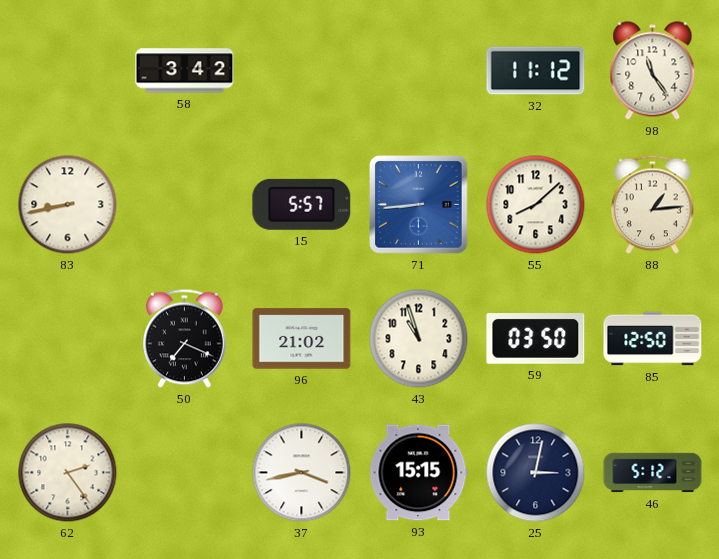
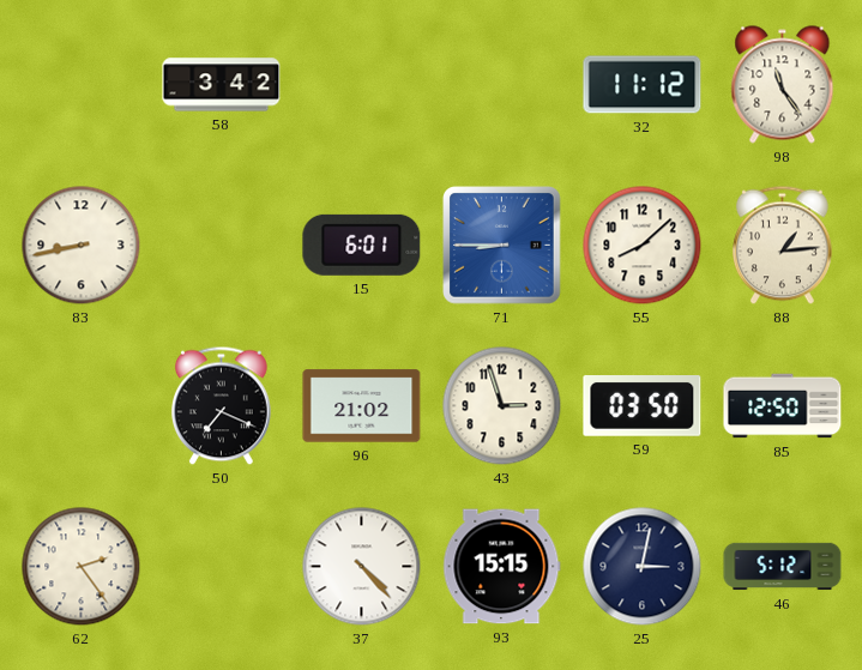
15: 5:57 -> 6:01
71: 8:44 -> 8:45
43: 10:57 -> 2:57
37: 3:43 -> 4:23
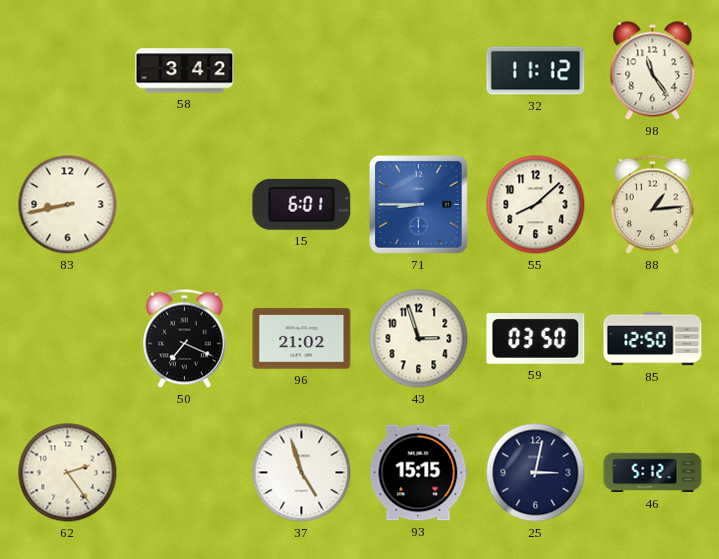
37: 4:23 -> 4:57
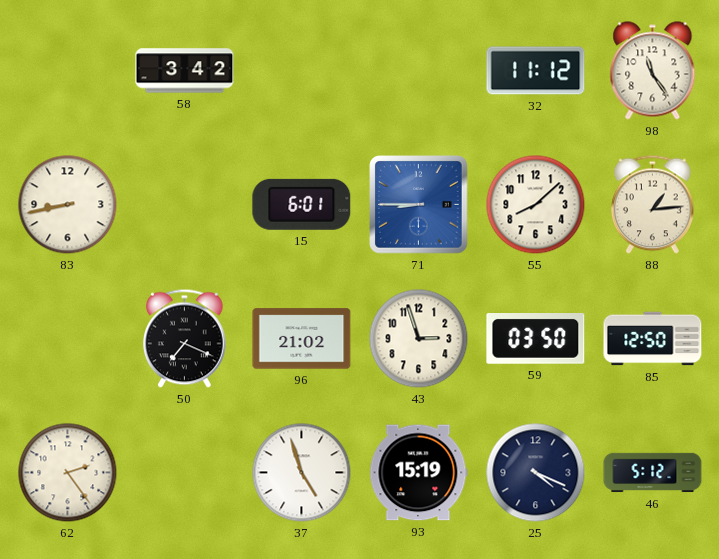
93: 15:15 -> 15:19
25: 3:02 -> 4:19
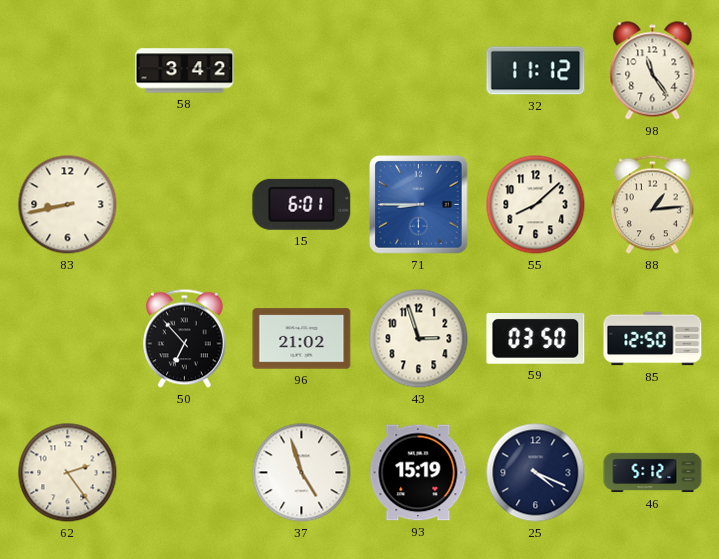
50: 7:19 -> 6:53
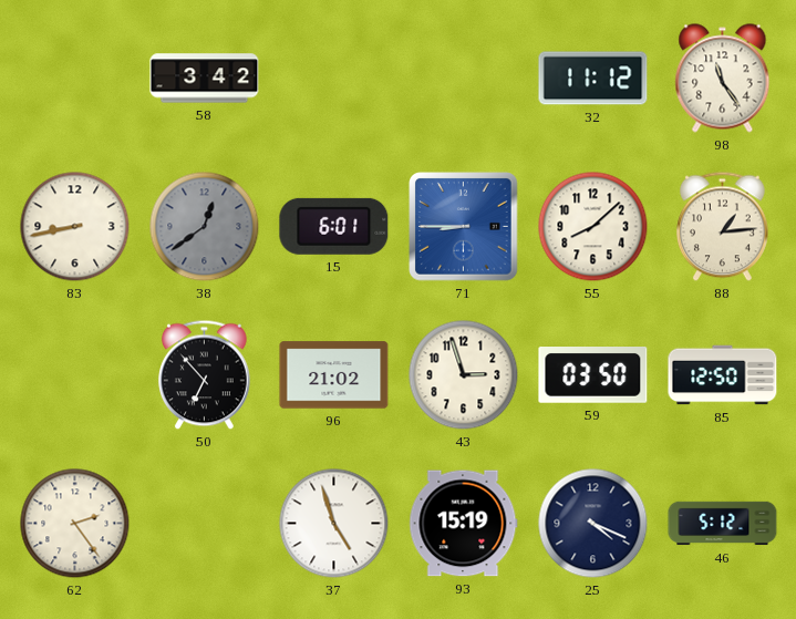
38: none -> 12:39
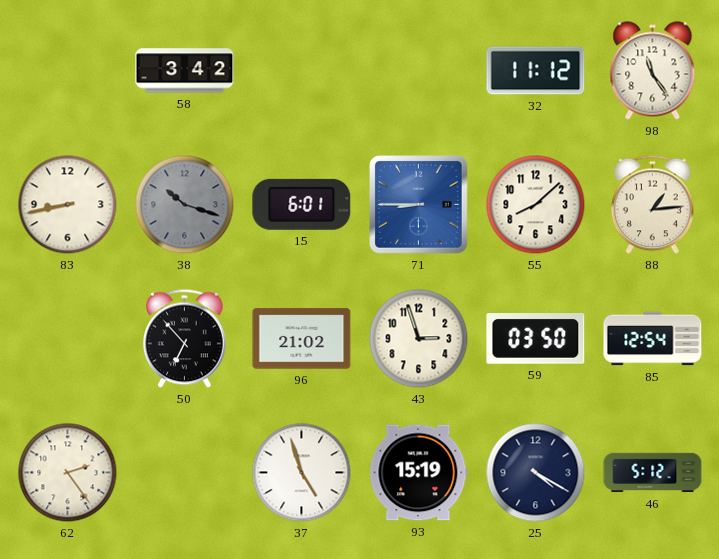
38: 12:39 -> 10:18
85: 12:50 -> 12:54
25: 4:19 -> 4:20
